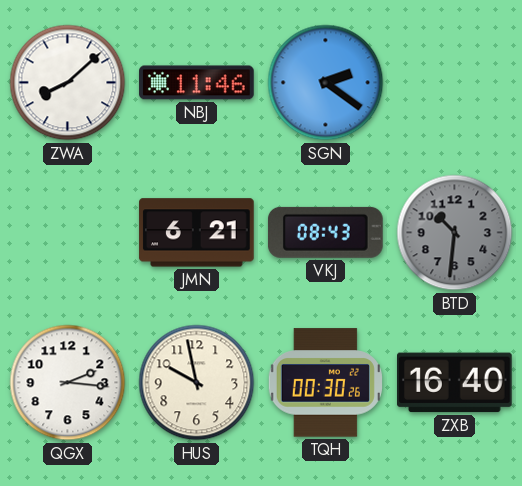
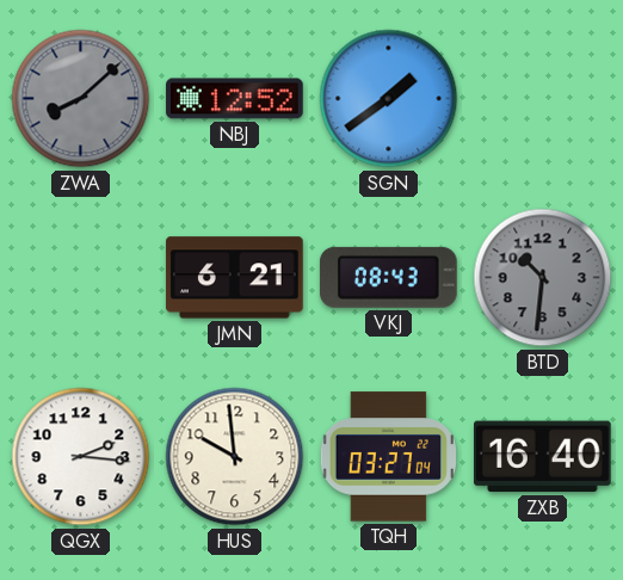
ZWA dial: white -> grey
NBJ: 11:46 -> 12:52
SGN: 2:21 -> 1:39
HUS: 9:58 -> 9:59
TQH: 00:30 -> 03:27
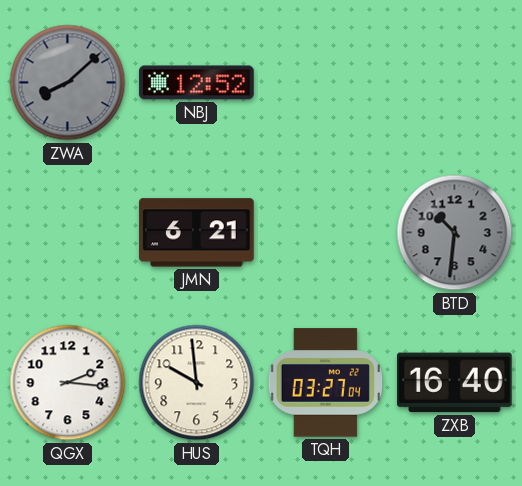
SGN: 1:39 -> none
VKJ: 08:43 -> none
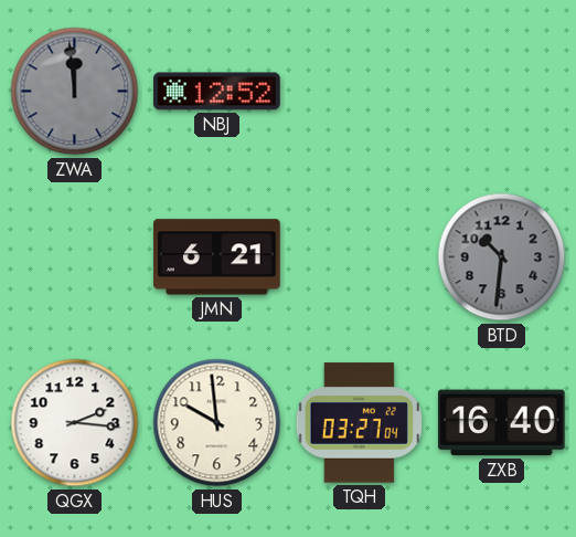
ZWA: 8:08 -> 11:59
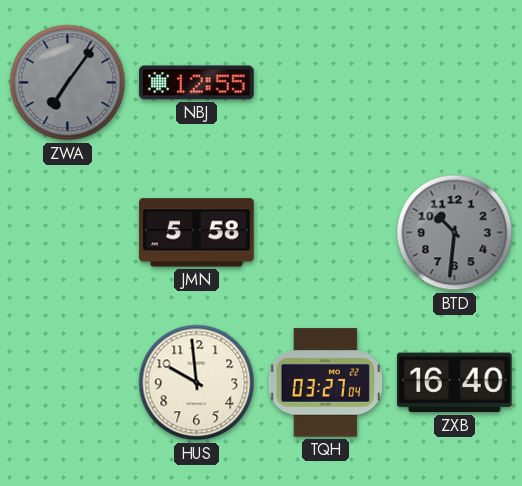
ZWA: 11:59 -> 7:06
NBJ: 12:52 -> 12:55
JMN: 6:21 -> 5:58
QGX: 2:16 -> none
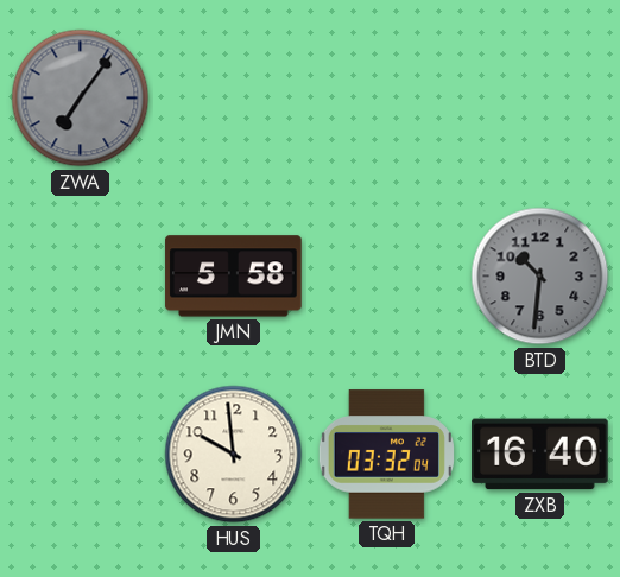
NBJ: 12:55 -> none
TQH: 03:27 -> 03:32
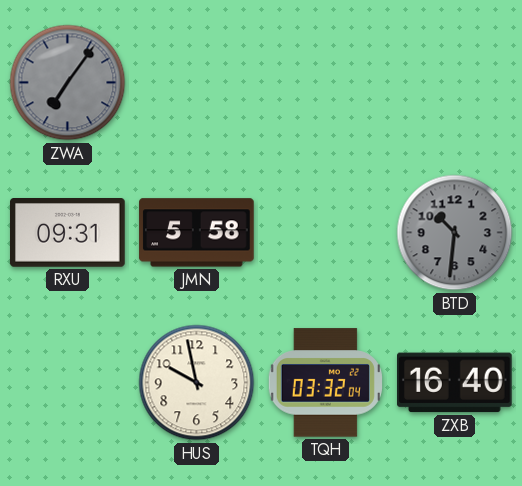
RXU: none -> 09:31
HUS: 9:59 -> 9:58
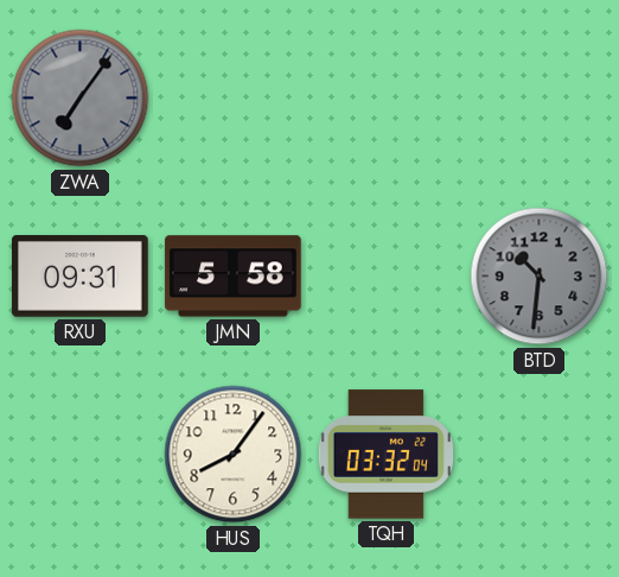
HUS: 9:58 -> 8:06
ZXB: 16:40 -> none
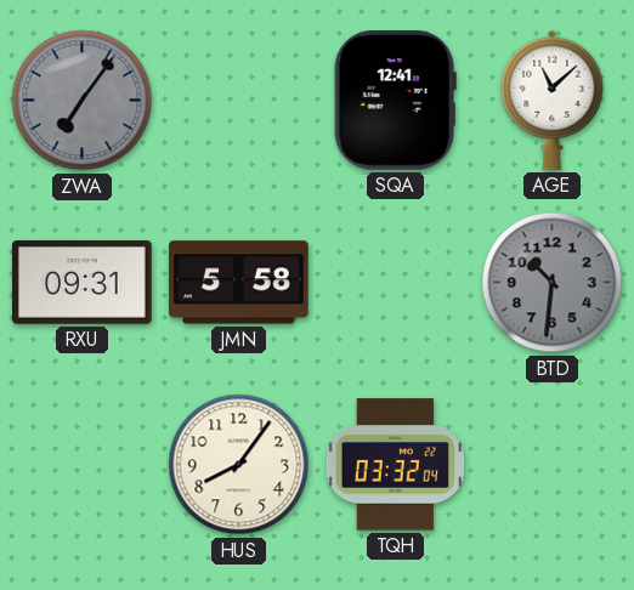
SQA: none -> 12:41
AGE: none -> 11:08
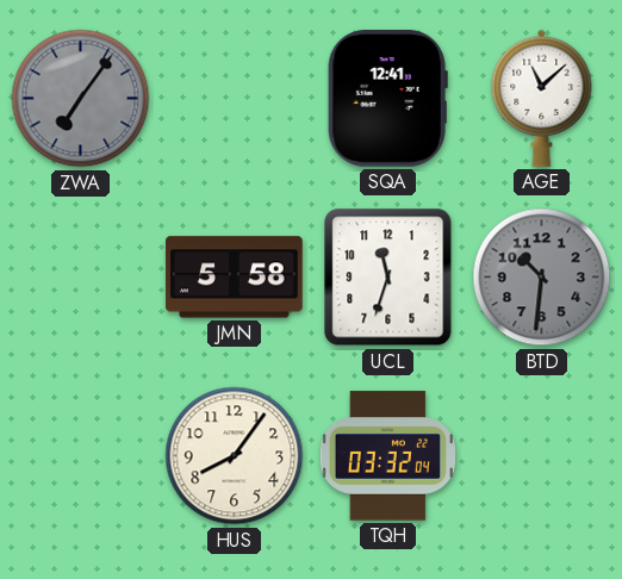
RXU: 09:31 -> none
UCL: none -> 11:33
